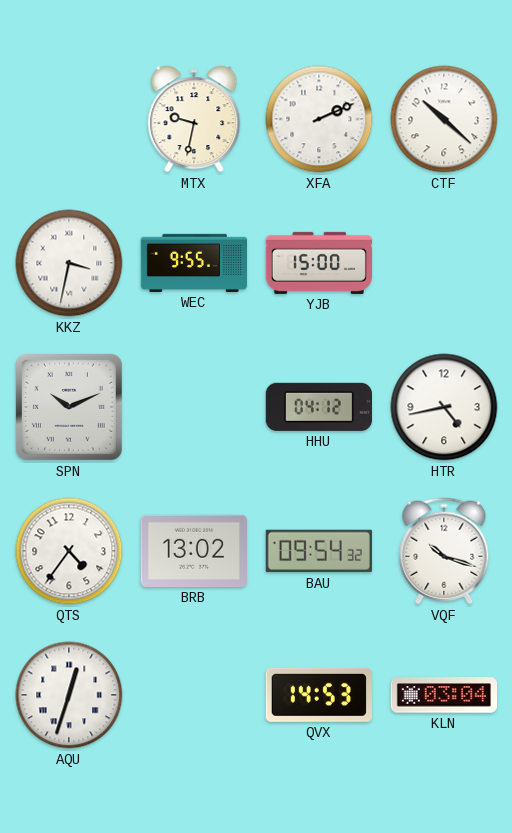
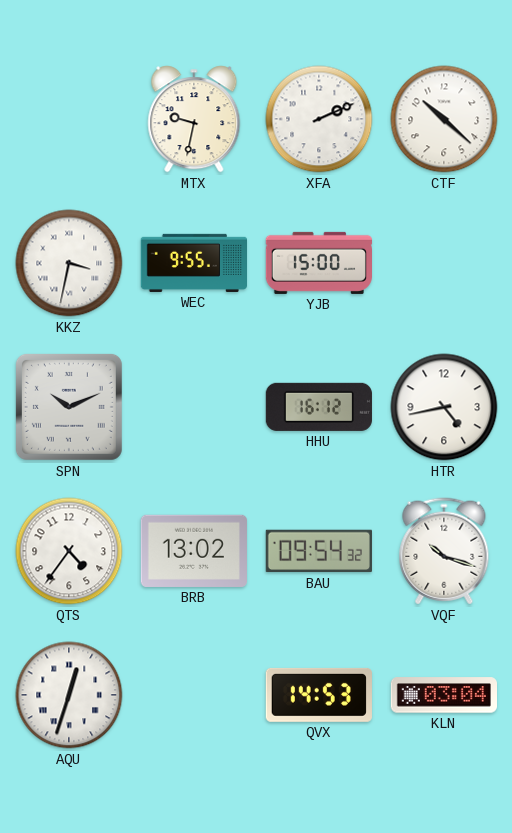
HHU: 04:12 -> 16:12
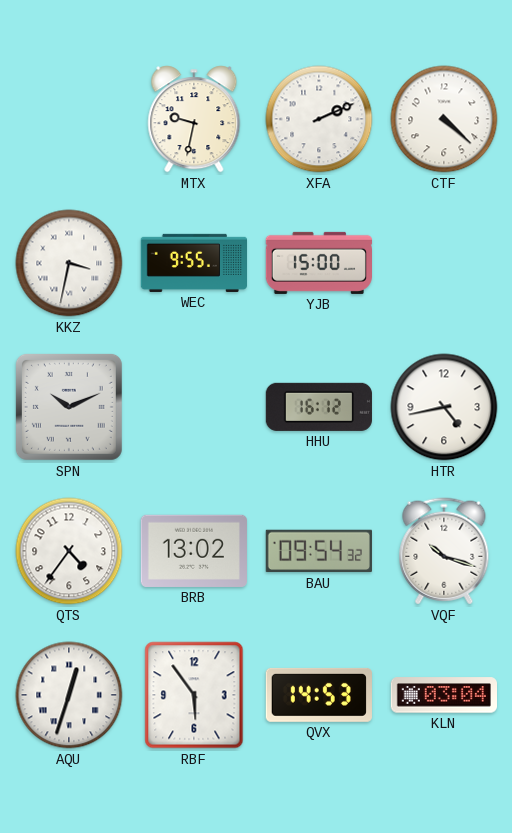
CTF: 10:22 -> 4:22
RBF: none -> 5:54
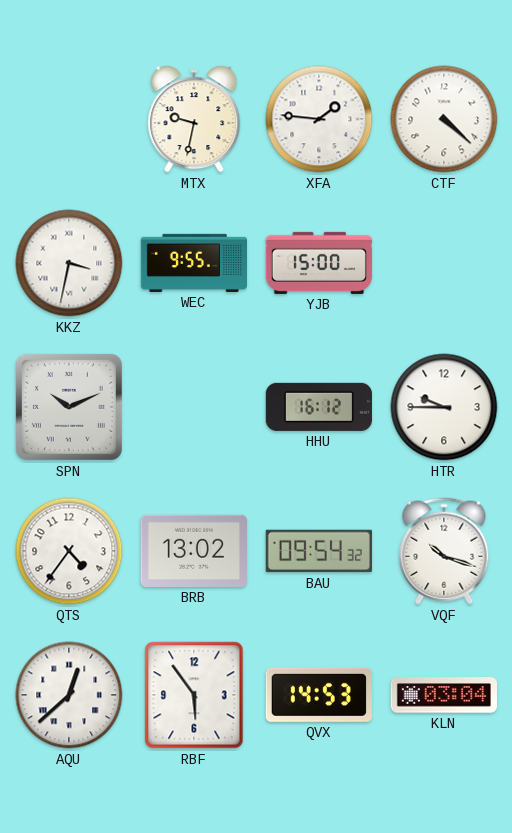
XFA: 2:11 -> 1:46
HTR: 4:43 -> 9:45
AQU: 12:33 -> 12:38
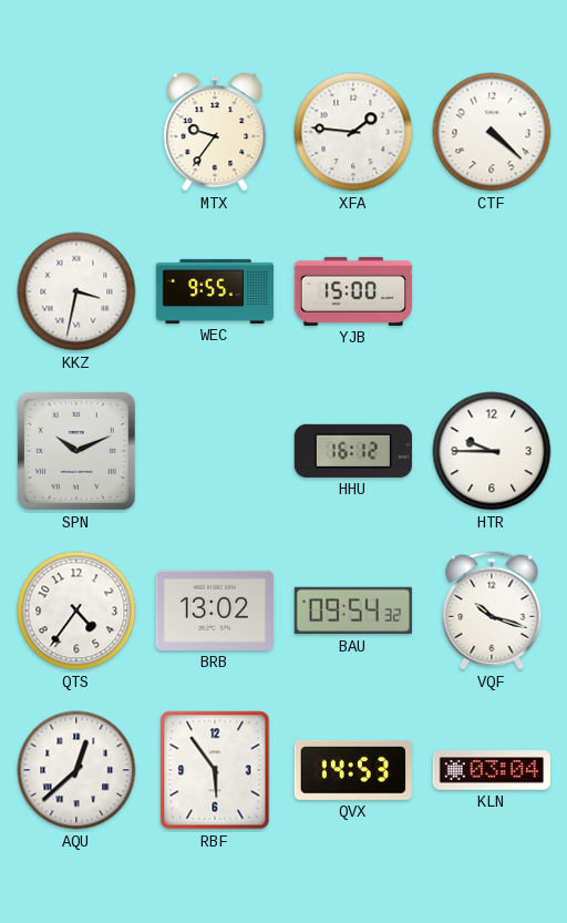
MTX: 9:32 -> 9:36
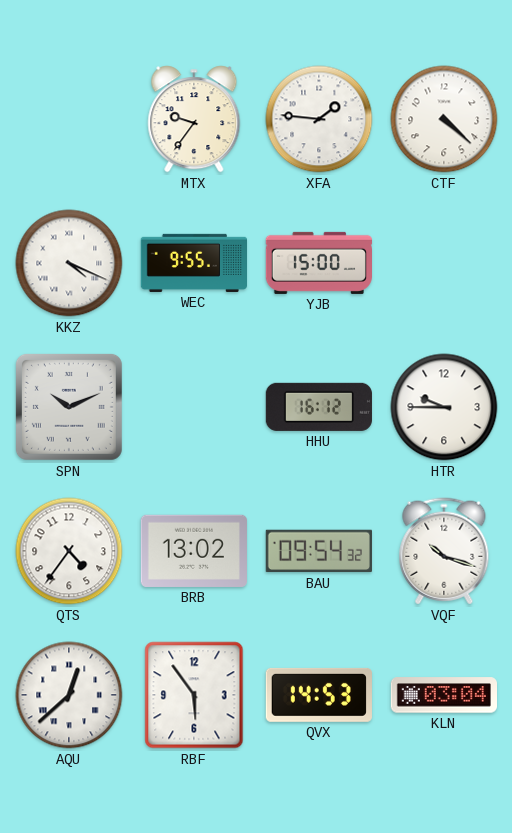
KKZ: 3:32 -> 4:19
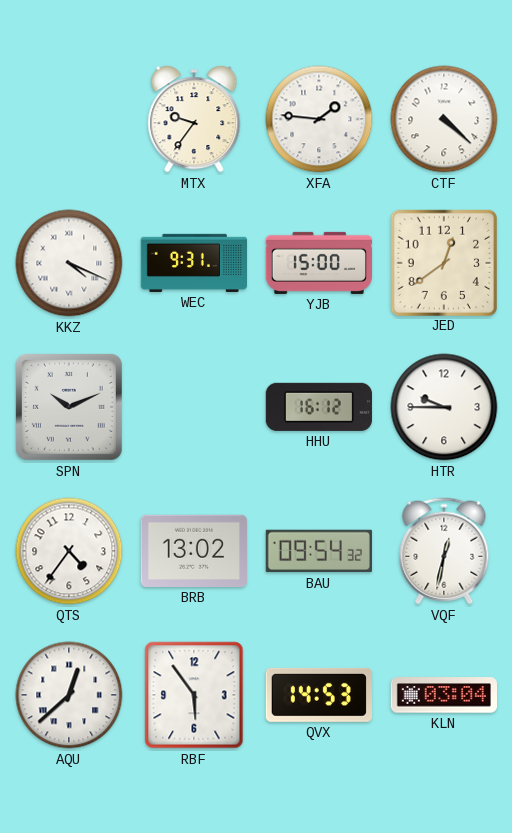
WEC: 9:55 -> 9:31
JED: none -> 12:39
VQF: 10:18 -> 12:32
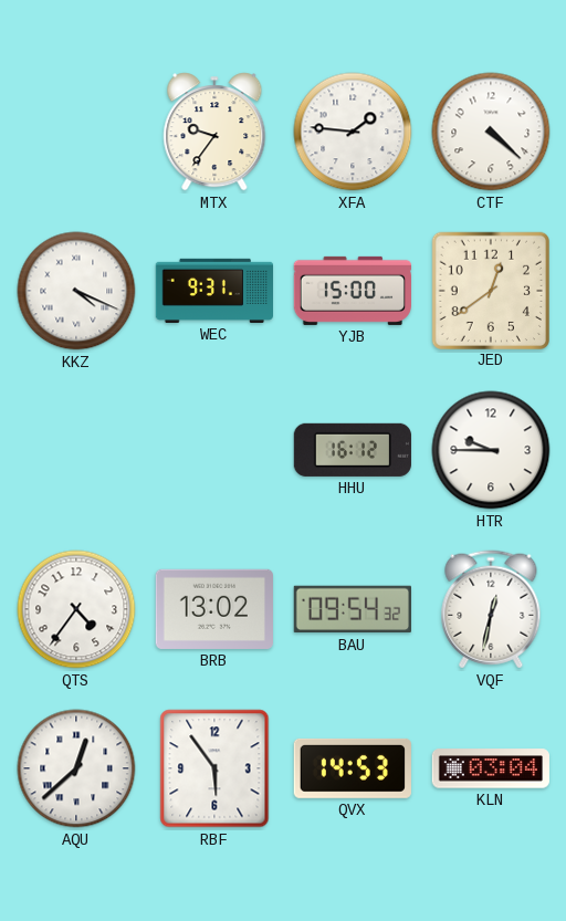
SPN: 10:11 -> none
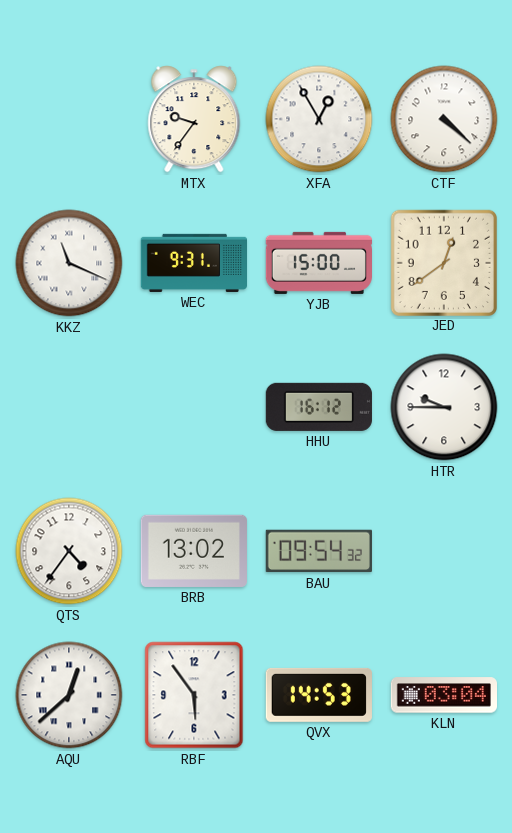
XFA: 1:46 -> 12:55
KKZ: 4:19 -> 11:19
VQF: 12:32 -> none
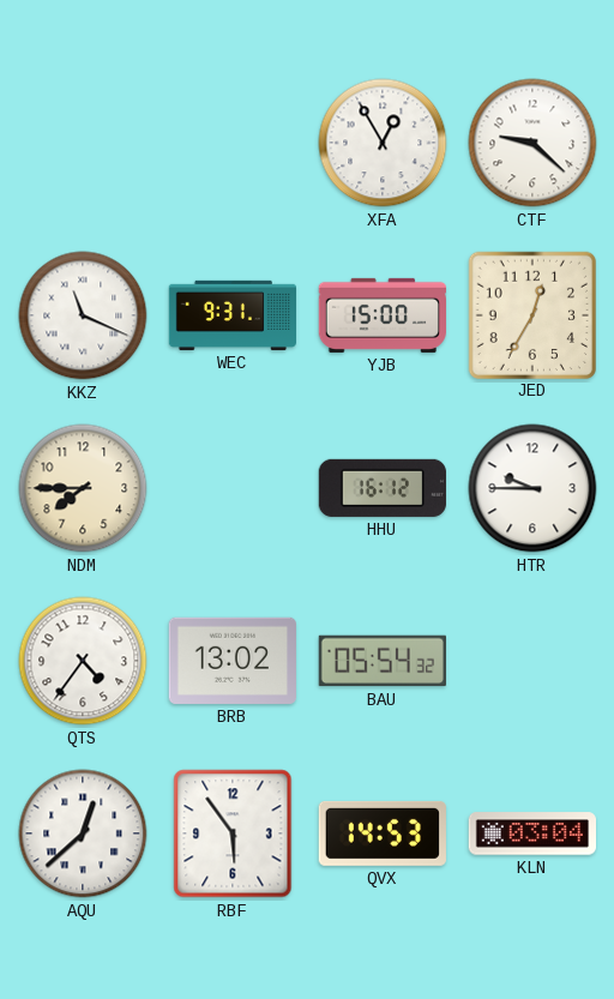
MTX: 9:36 -> none
CTF: 4:22 -> 9:22
JED: 12:39 -> 12:35
NDM: none -> 7:45
BAU: 09:54 -> 05:54
